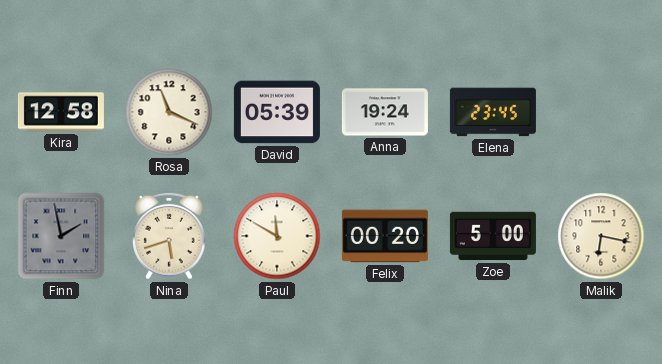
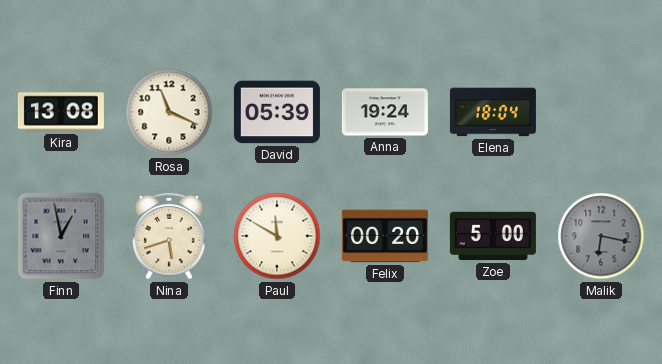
Kira: 12:58 -> 13:08
Elena: 23:45 -> 18:04
Finn: 1:58 -> 12:58
Malik dial: cream -> grey
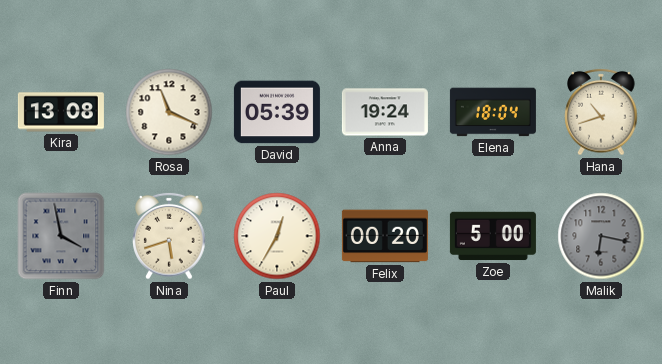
Hana: none -> 10:42
Finn: 12:58 -> 3:58
Paul: 11:50 -> 12:35
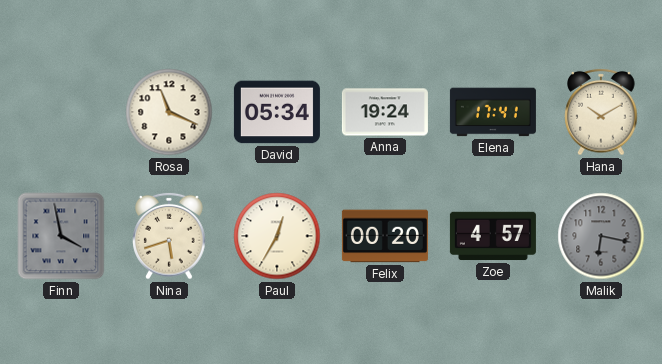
Kira: 13:08 -> none
David: 05:39 -> 05:34
Elena: 18:04 -> 17:41
Hana: 10:42 -> 10:10
Zoe: 5:00 -> 4:57
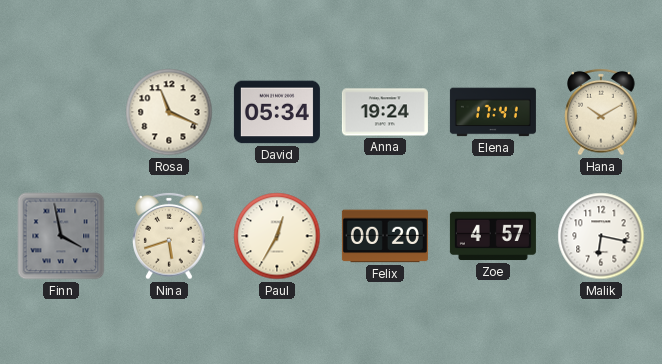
Malik dial: grey -> white
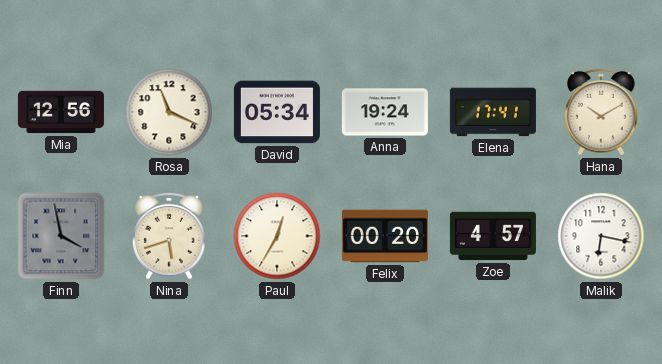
Mia: none -> 12:56
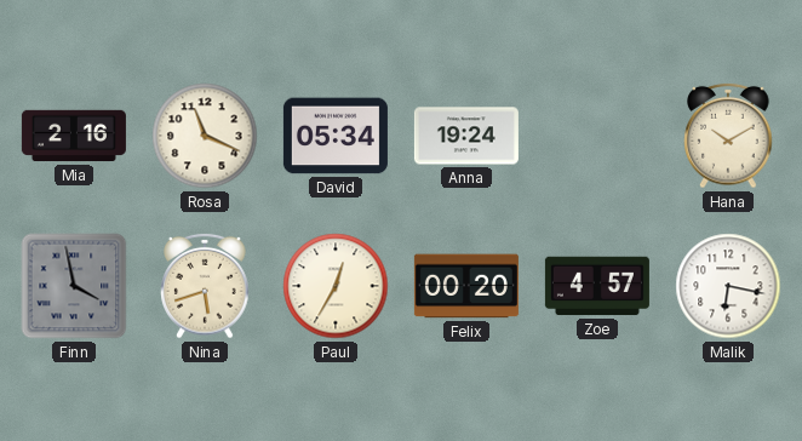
Mia: 12:56 -> 2:16
Elena: 17:41 -> none
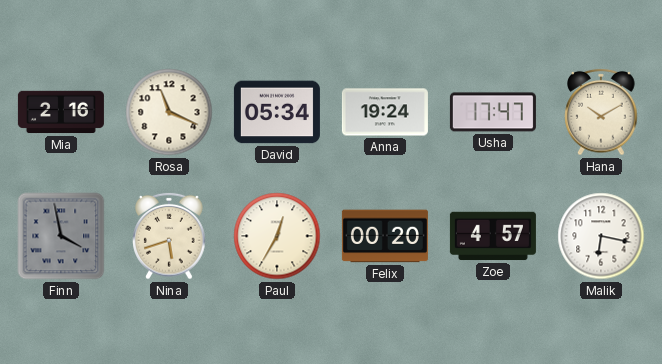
Usha: none -> 17:47
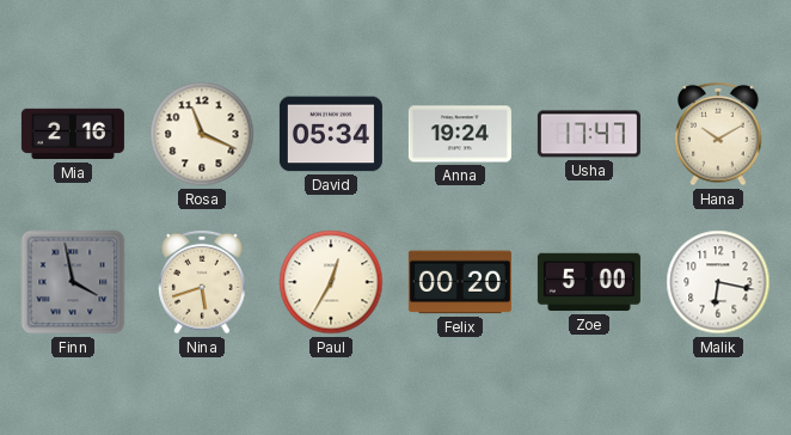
Zoe: 4:57 -> 5:00
